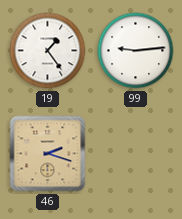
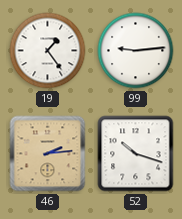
46: 2:18 -> 2:14
52: none -> 10:18
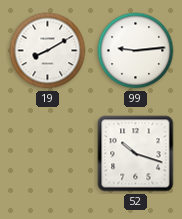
19: 1:24 -> 8:10
46: 2:14 -> none
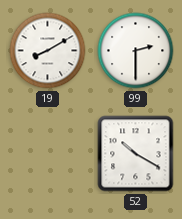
99: 9:14 -> 2:30
52: 10:18 -> 10:20
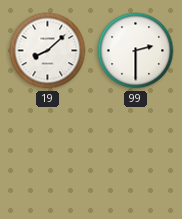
19: 8:10 -> 8:08
52: 10:20 -> none
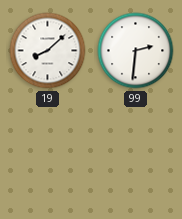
99: 2:30 -> 2:31
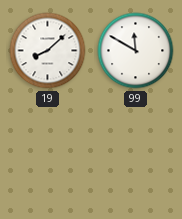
99: 2:31 -> 11:50
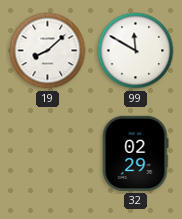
32: none -> 02:29
